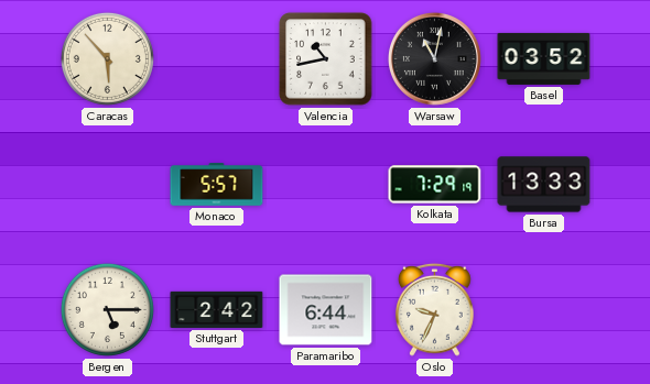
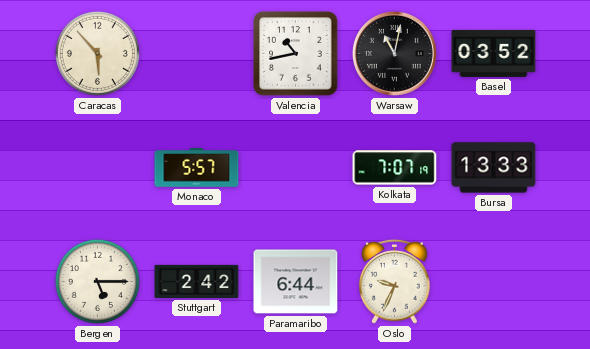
Kolkata: 7:29 -> 7:07
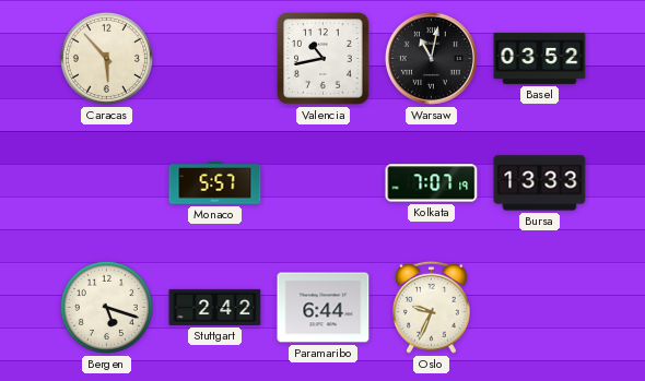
Bergen: 5:15 -> 5:18
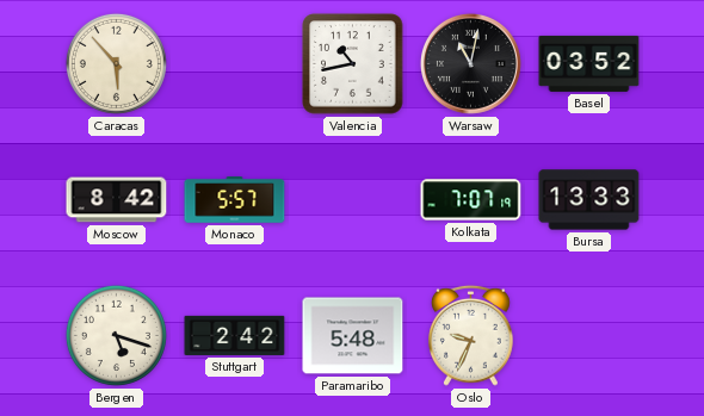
Moscow: none -> 8:42
Paramaribo: 6:44 -> 5:48
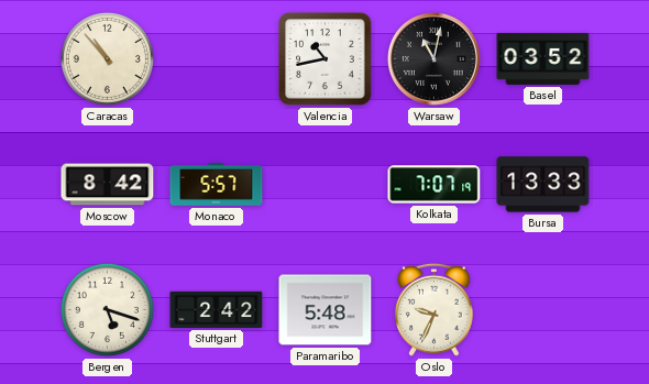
Caracas: 5:53 -> 10:53
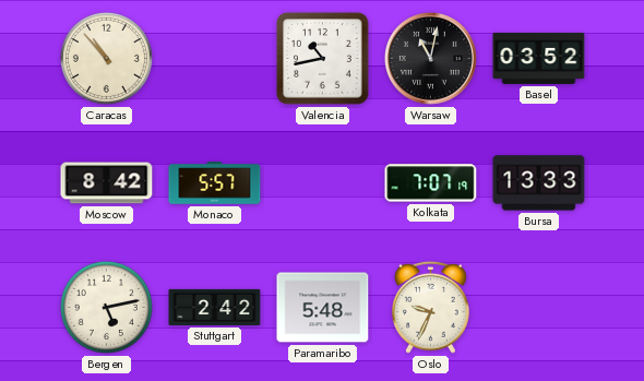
Bergen: 5:18 -> 5:13
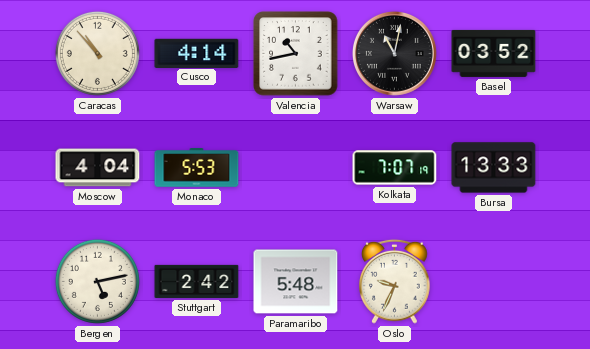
Cusco: none -> 4:14
Moscow: 8:42 -> 4:04
Monaco: 5:57 -> 5:53
